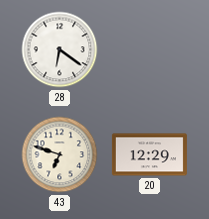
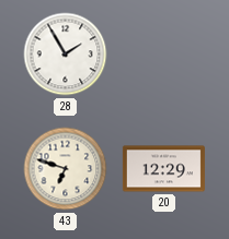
28: 6:21 -> 1:55
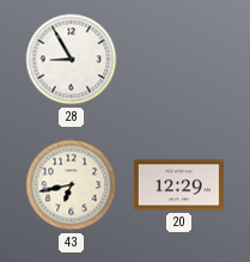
28: 1:55 -> 8:55
43: 6:48 -> 6:43
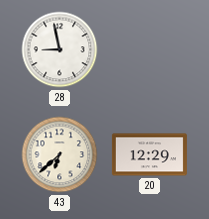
28: 8:55 -> 8:58
43: 6:43 -> 6:38
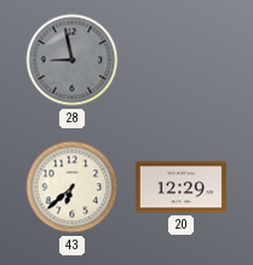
28 dial: white -> grey
